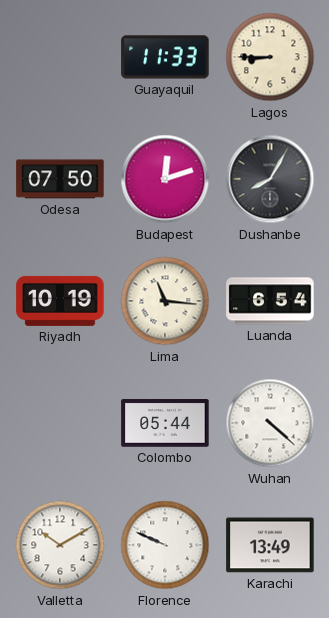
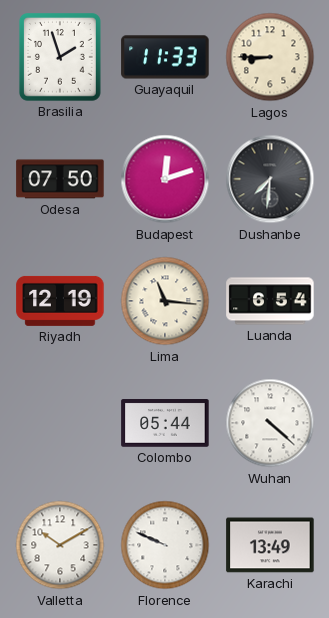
Brasilia: none -> 1:57
Dushanbe: 8:05 -> 7:31
Riyadh: 10:19 -> 12:19
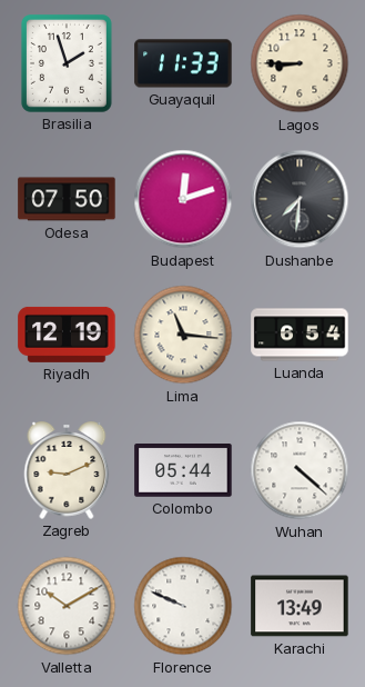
Zagreb: none -> 9:11
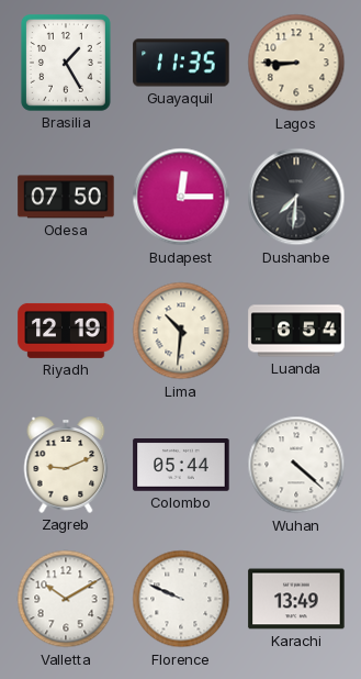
Brasilia: 1:57 -> 1:25
Guayaquil: 11:33 -> 11:35
Budapest: 12:12 -> 12:15
Lima: 11:16 -> 10:31
